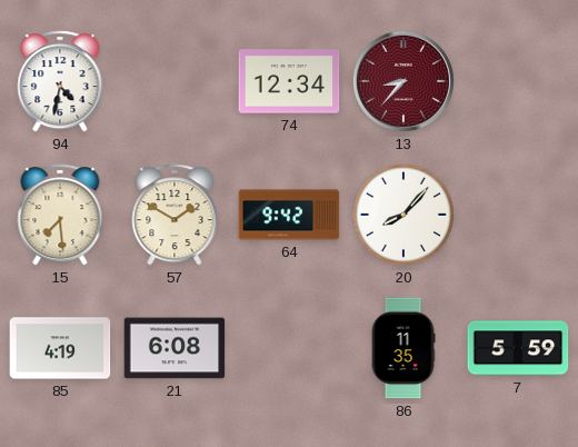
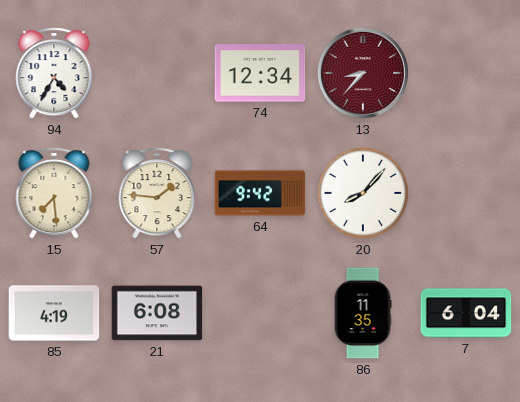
94: 4:32 -> 4:35
57: 1:50 -> 1:46
7: 5:59 -> 6:04
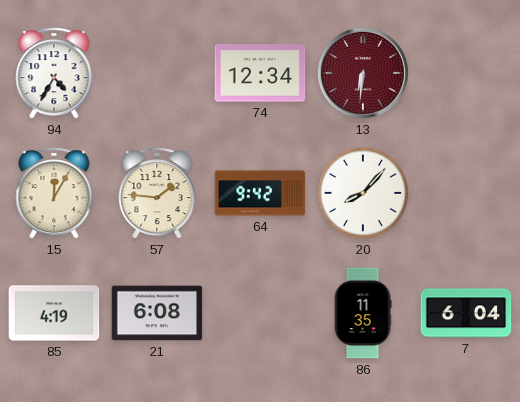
13: 8:37 -> 6:31
15: 7:29 -> 12:05
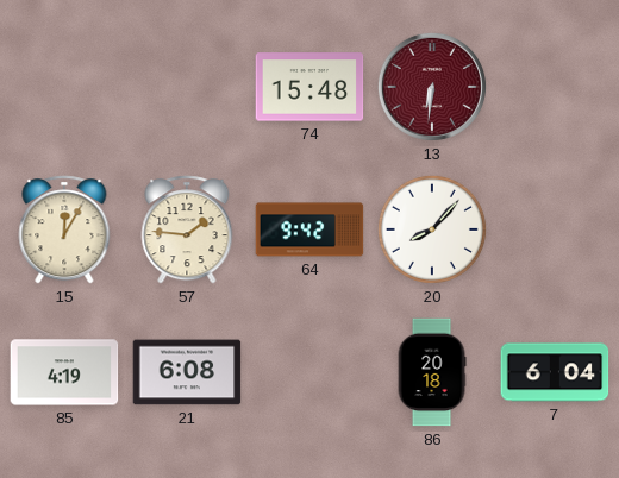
94: 4:35 -> none
74: 12:34 -> 15:48
86: 11:35 -> 20:18
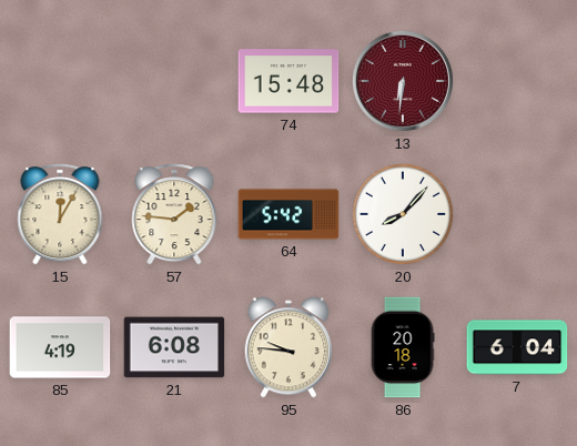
64: 9:42 -> 5:42
95: none -> 9:46
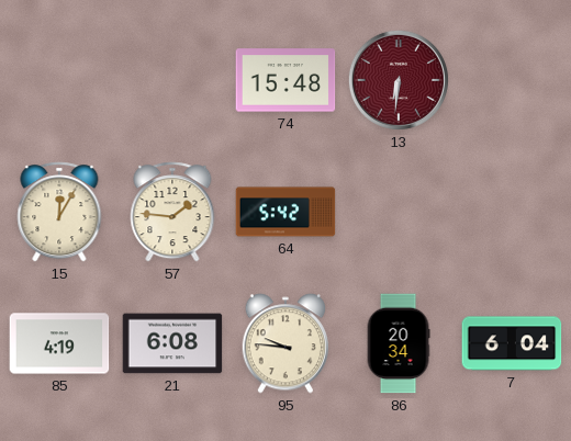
20: 8:07 -> none
86: 20:18 -> 20:34
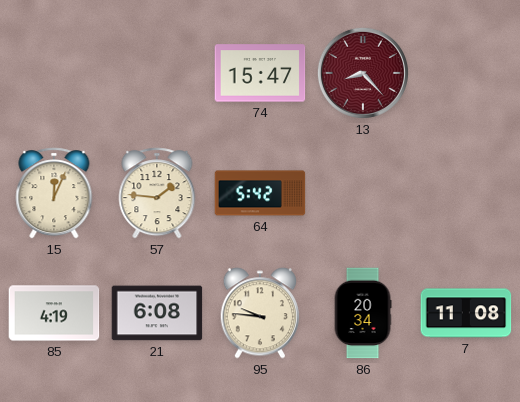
74: 15:48 -> 15:47
13: 6:31 -> 8:23
15: 12:05 -> 12:04
7: 6:04 -> 11:08
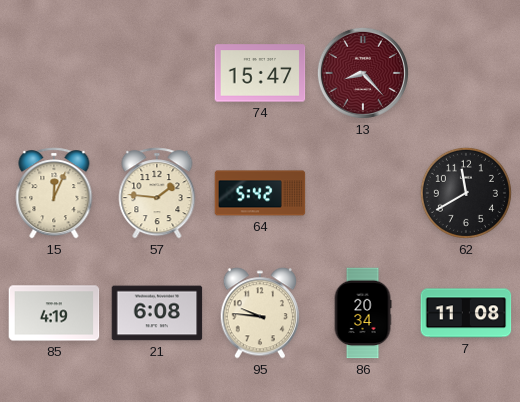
62: none -> 11:40
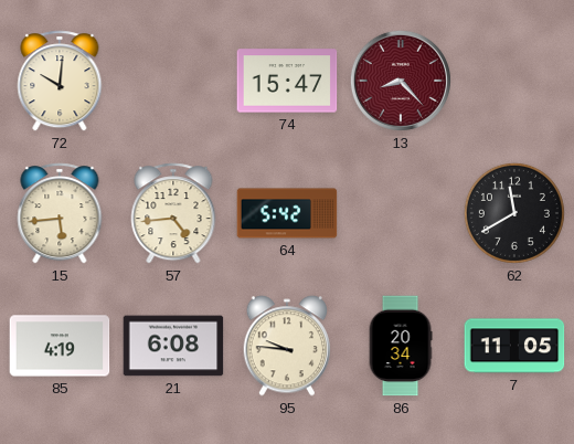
72: none -> 10:01
15: 12:04 -> 5:44
57: 1:46 -> 4:44
7: 11:08 -> 11:05
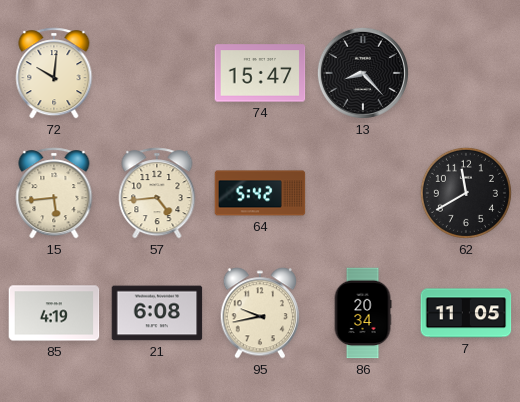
13 dial: burgundy -> black
95: 9:46 -> 9:43
